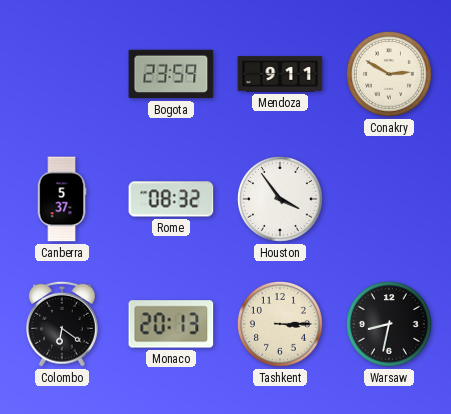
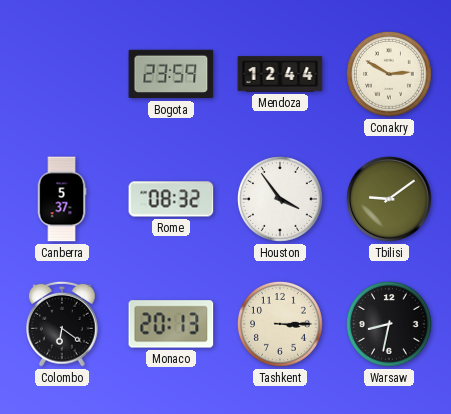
Mendoza: 9:11 -> 12:44
Tbilisi: none -> 9:09
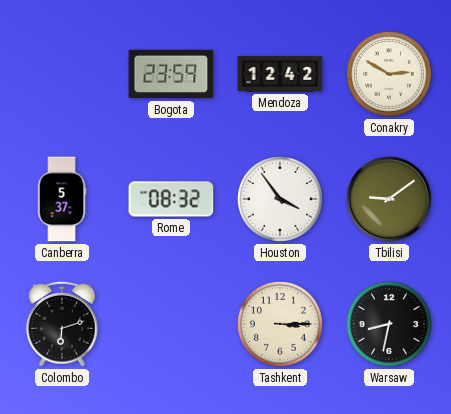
Mendoza: 12:44 -> 12:42
Colombo: 6:21 -> 6:12
Monaco: 20:13 -> none
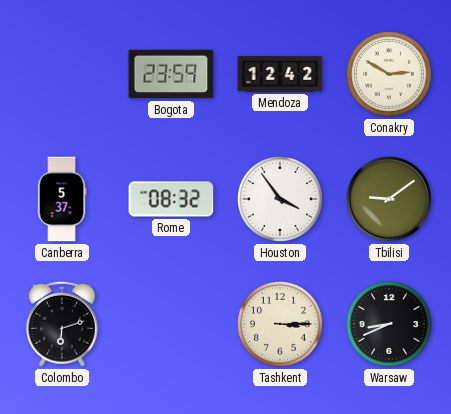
Warsaw: 8:32 -> 8:41
